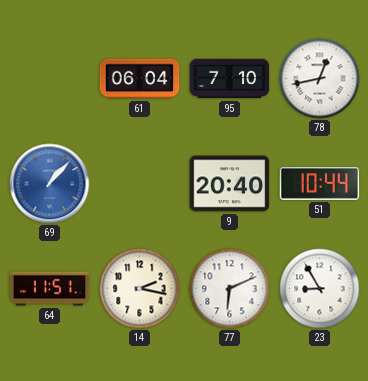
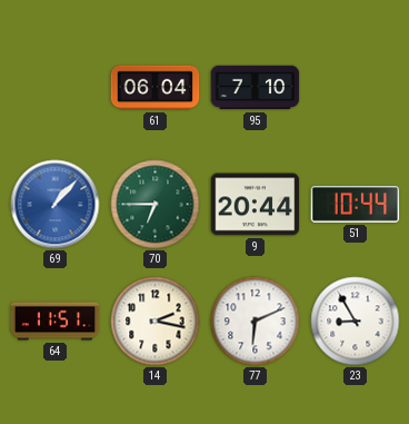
78: 12:43 -> none
70: none -> 6:45
9: 20:40 -> 20:44
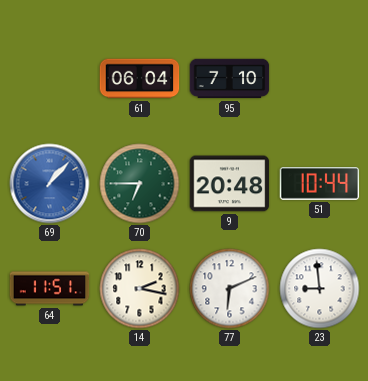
9: 20:44 -> 20:48
23: 8:55 -> 8:59
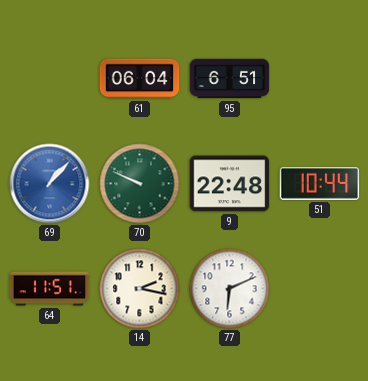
95: 7:10 -> 6:51
70: 6:45 -> 9:49
9: 20:48 -> 22:48
23: 8:59 -> none
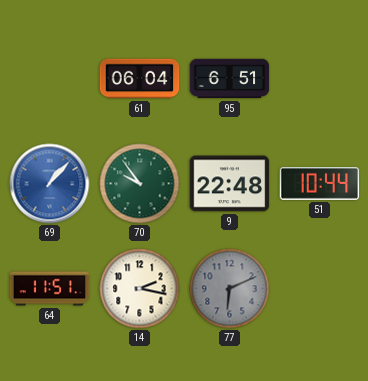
70: 9:49 -> 9:54
77 dial: white -> grey
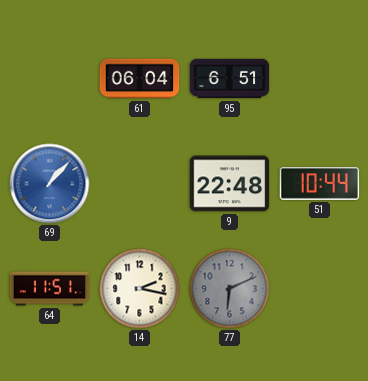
70: 9:54 -> none
